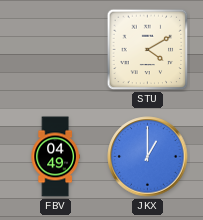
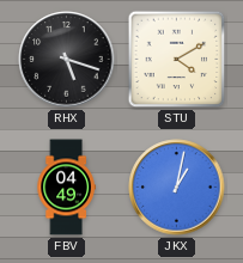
RHX: none -> 5:18
JKX: 1:00 -> 1:02
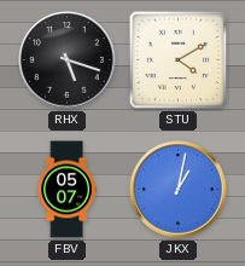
FBV: 04:49 -> 05:07
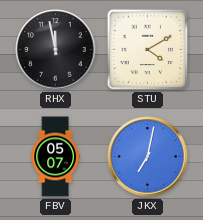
RHX: 5:18 -> 11:58
JKX: 1:02 -> 7:02
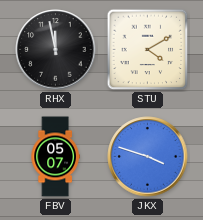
JKX: 7:02 -> 3:48
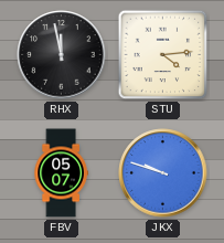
STU: 4:10 -> 4:14
JKX: 3:48 -> 9:48
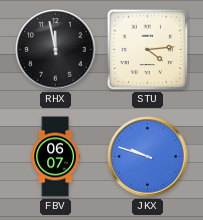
FBV: 05:07 -> 06:07
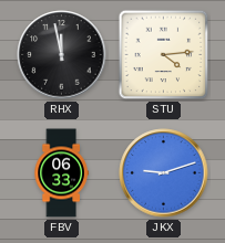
FBV: 06:07 -> 06:33
JKX: 9:48 -> 9:12
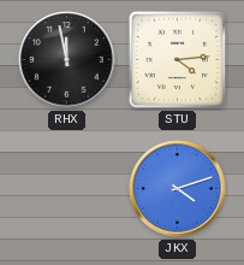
FBV: 06:33 -> none
JKX: 9:12 -> 4:12
